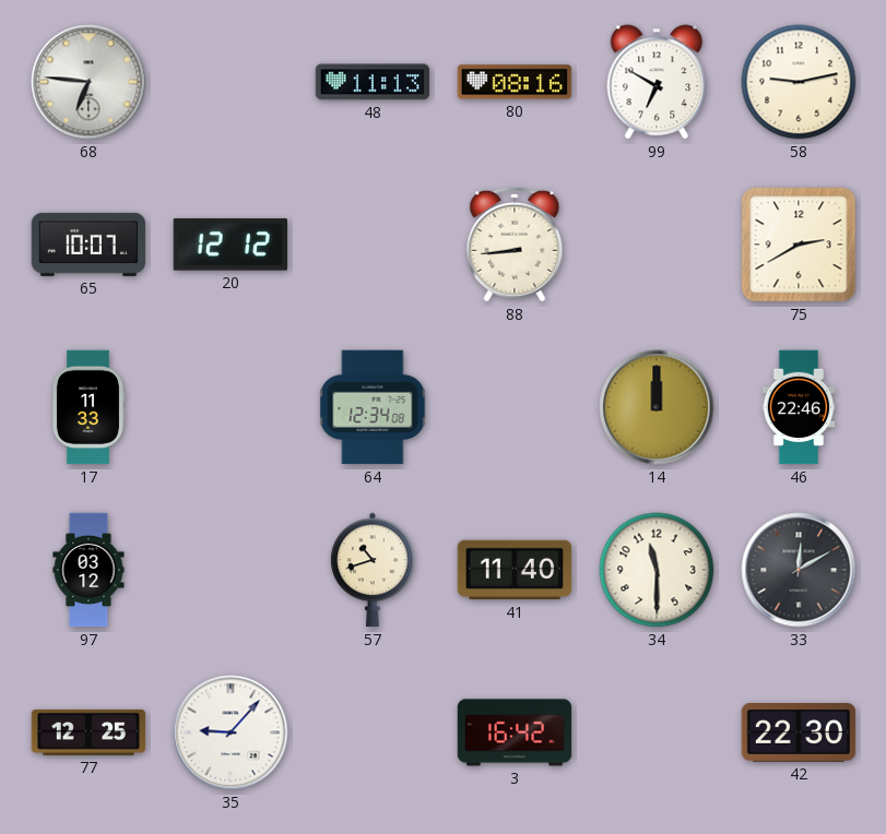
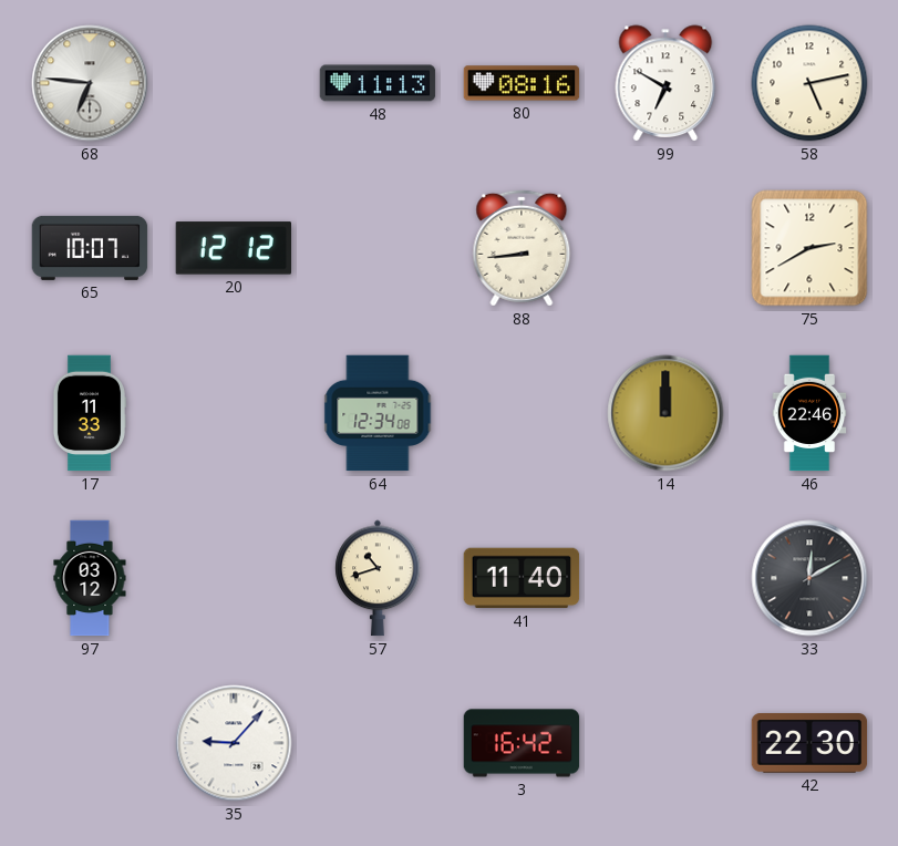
58: 9:13 -> 5:13
34: 11:30 -> none
77: 12:25 -> none
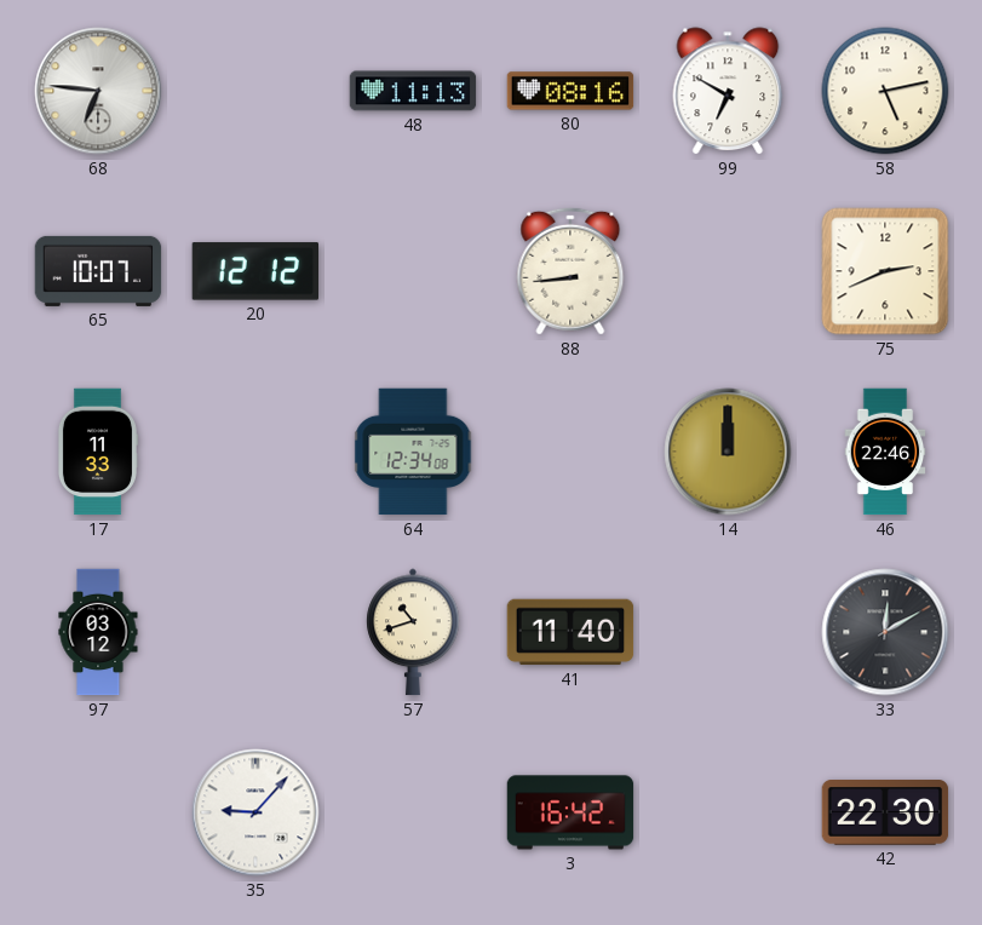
75: 2:40 -> 2:41
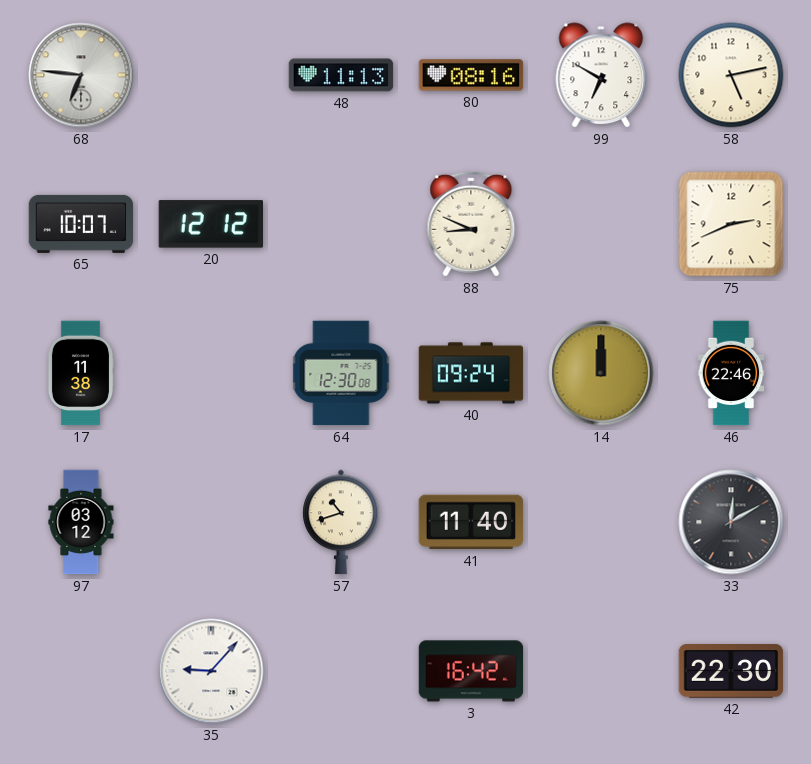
88: 8:44 -> 8:49
17: 11:33 -> 11:38
64: 12:34 -> 12:30
40: none -> 09:24
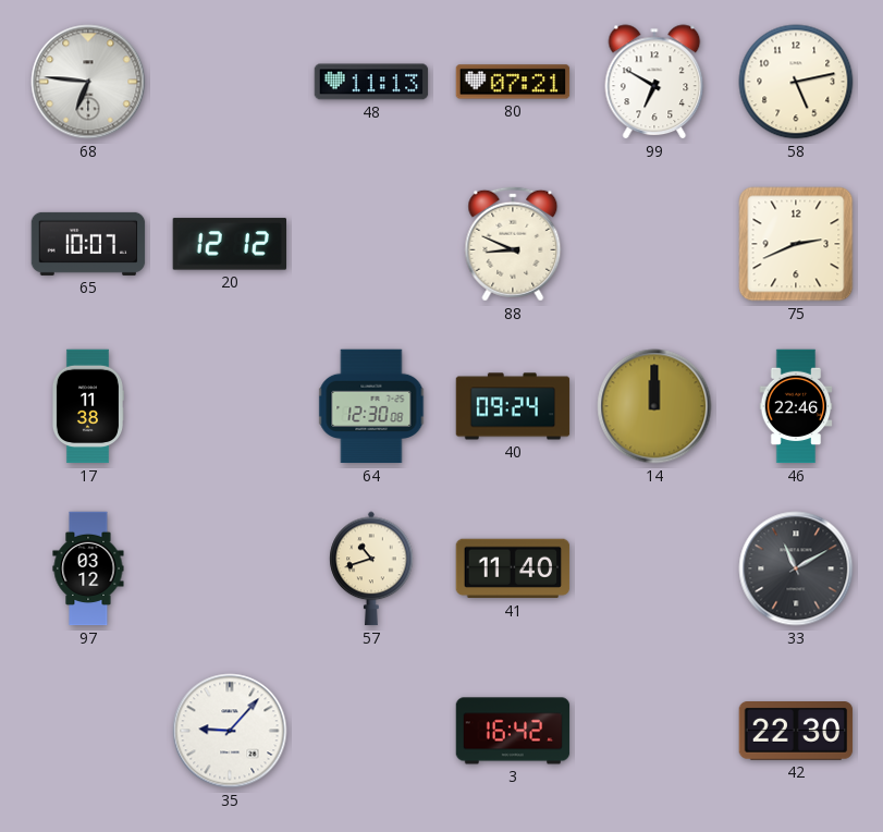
80: 08:16 -> 07:21
33: 12:10 -> 11:10
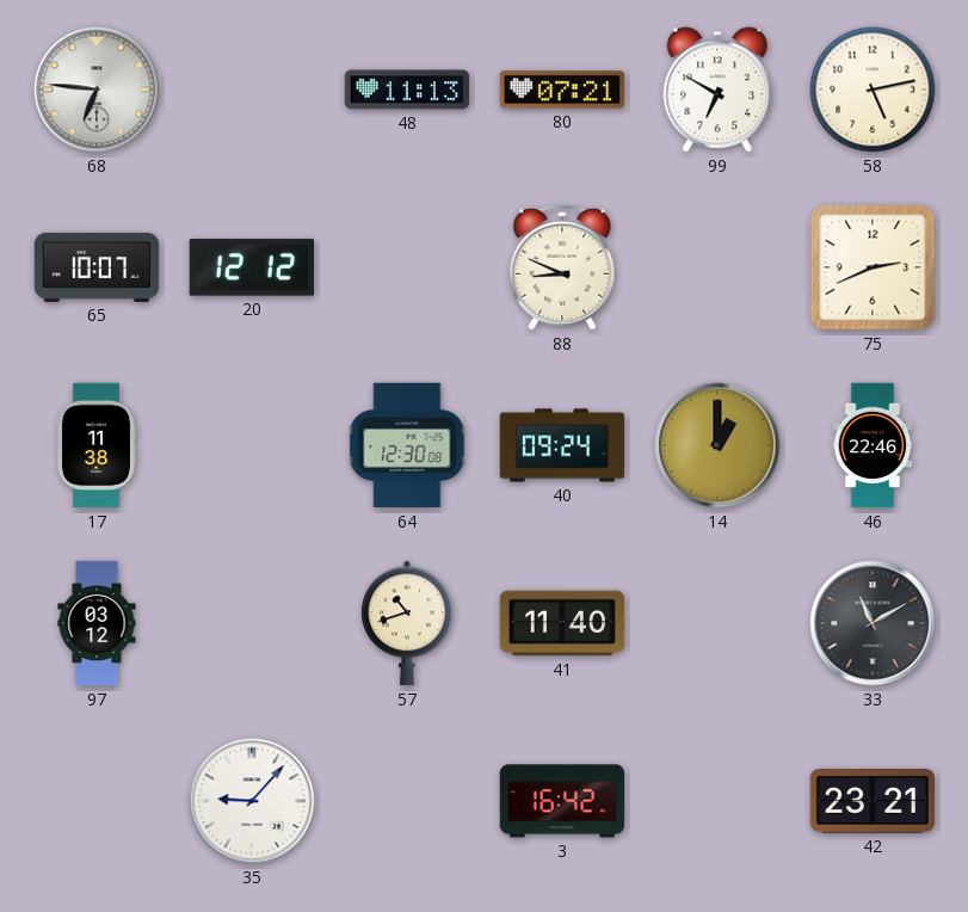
14: 12:00 -> 1:00
42: 22:30 -> 23:21
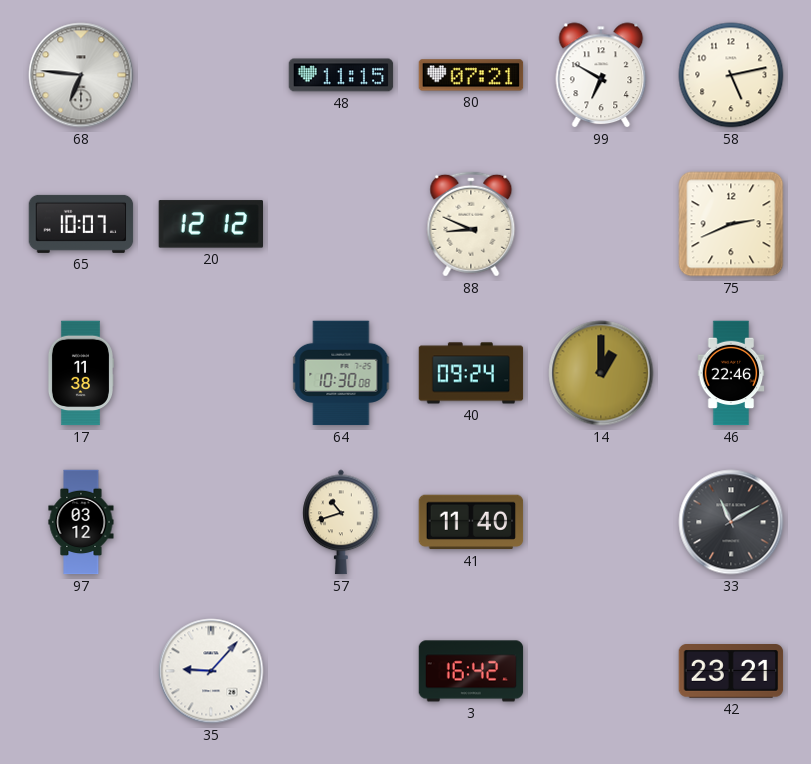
48: 11:13 -> 11:15
64: 12:30 -> 10:30
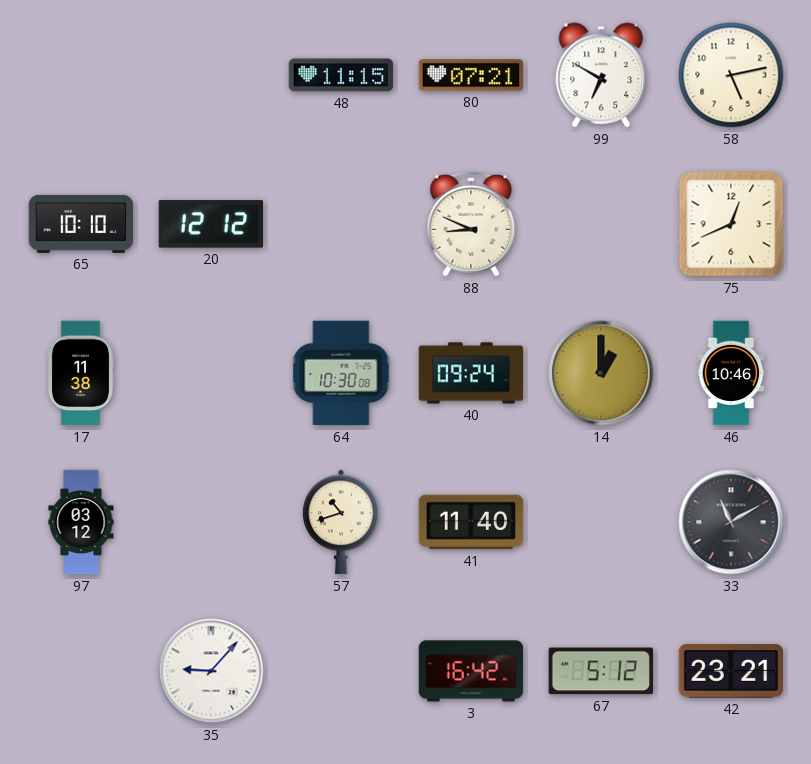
68: 6:46 -> none
65: 10:07 -> 10:10
75: 2:41 -> 12:41
46: 22:46 -> 10:46
67: none -> 5:12
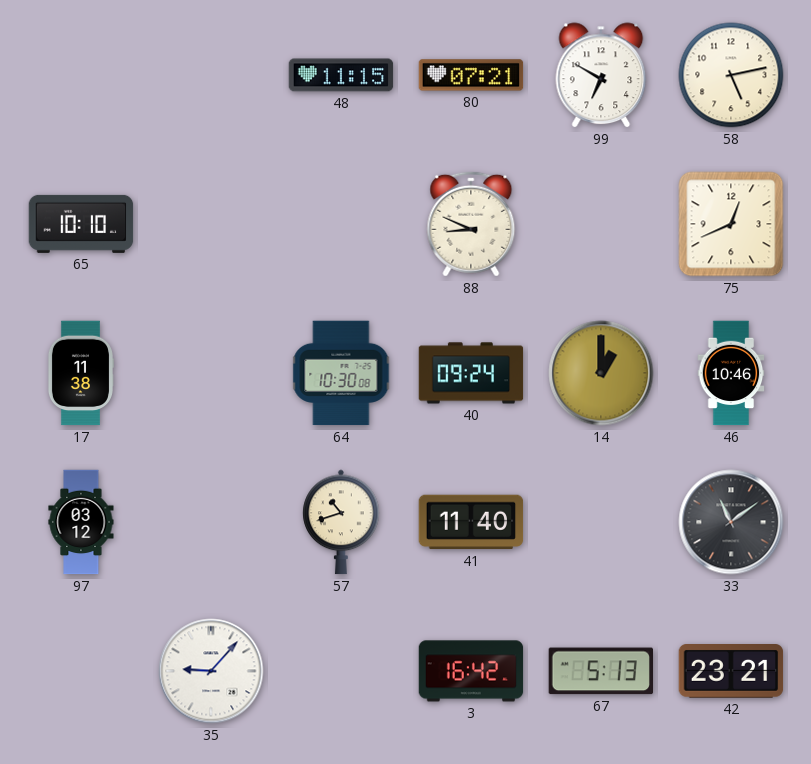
20: 12:12 -> none
33: 11:10 -> 11:09
67: 5:12 -> 5:13
